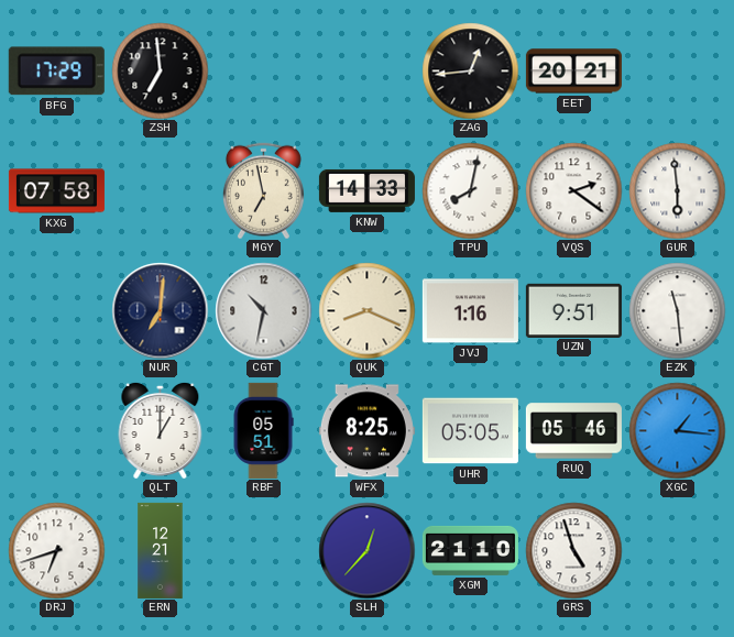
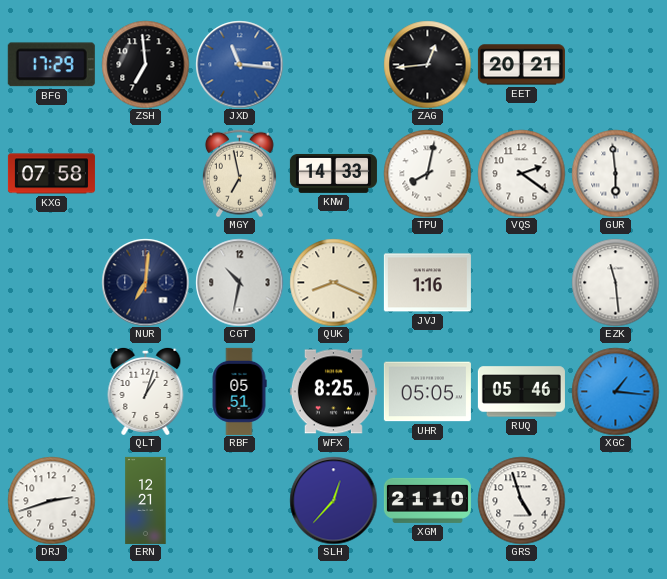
JXD: none -> 11:16
UZN: 9:51 -> none
QLT: 1:00 -> 1:03
DRJ: 6:42 -> 2:42
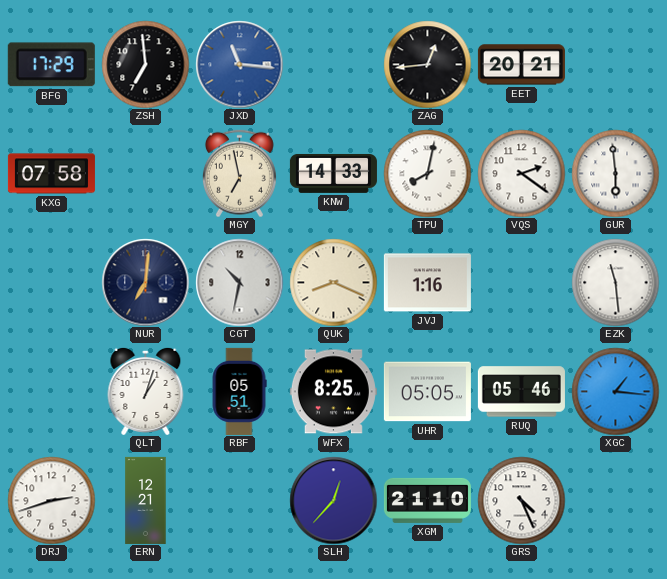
GRS: 4:57 -> 4:26
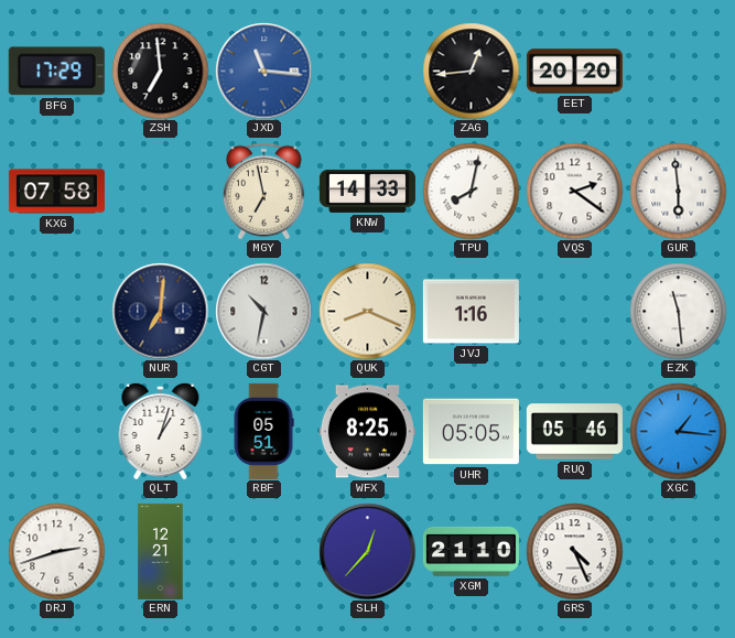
EET: 20:21 -> 20:20
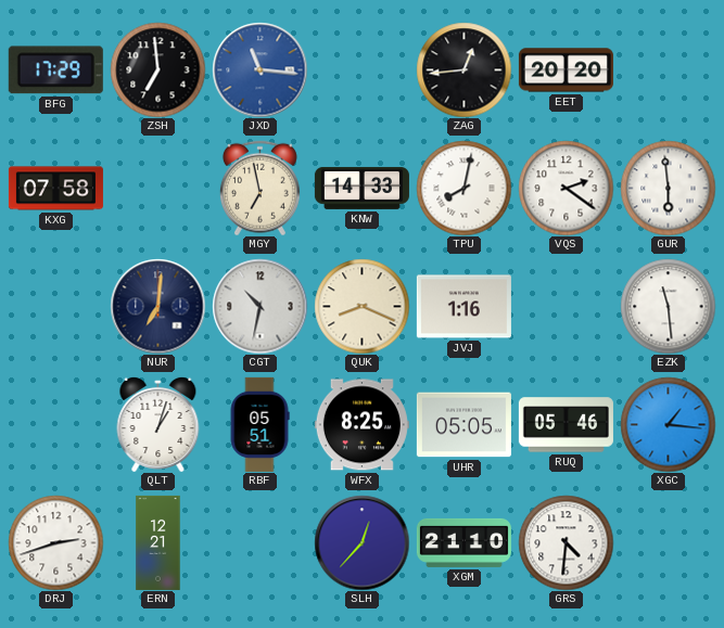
GRS: 4:26 -> 4:31
